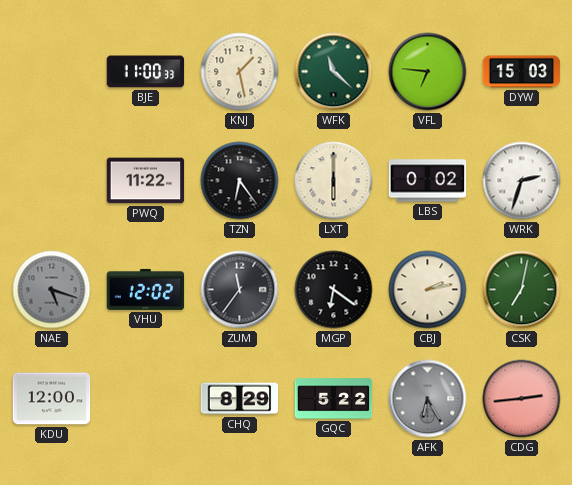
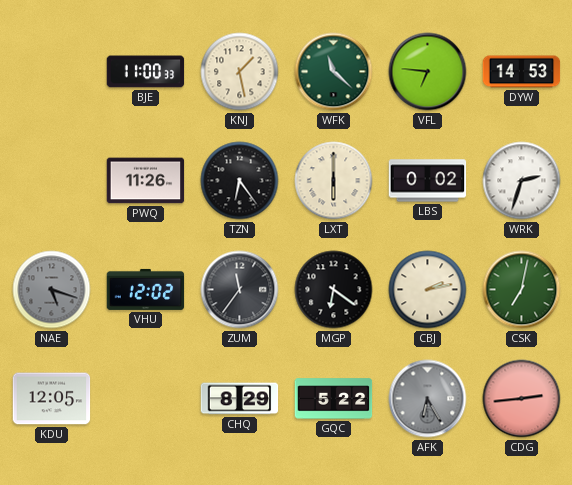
DYW: 15:03 -> 14:53
PWQ: 11:22 -> 11:26
KDU: 12:00 -> 12:05
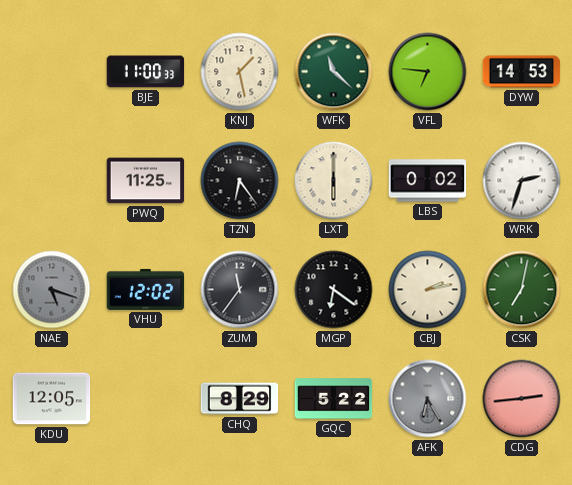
PWQ: 11:26 -> 11:25
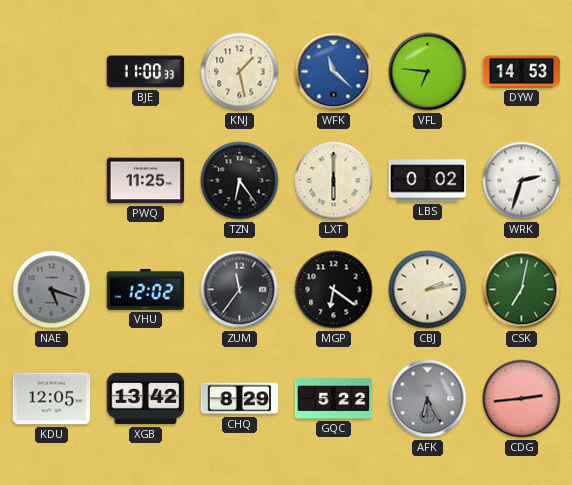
WFK dial: green -> blue
XGB: none -> 13:42
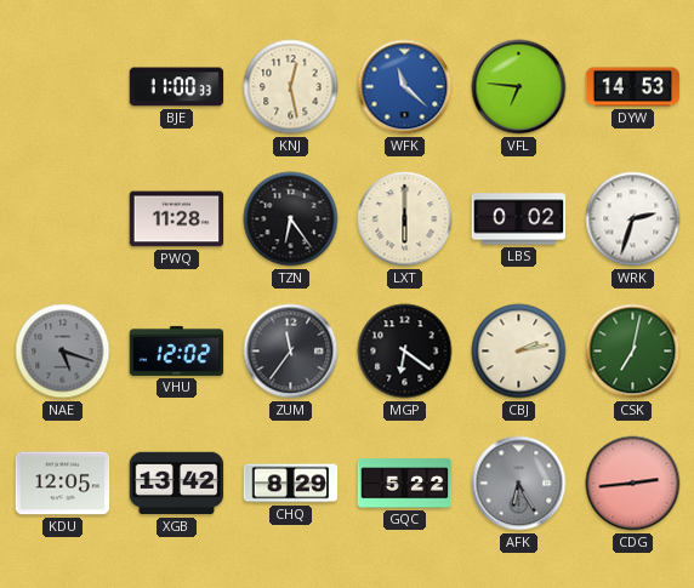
KNJ: 1:28 -> 12:28
PWQ: 11:25 -> 11:28
